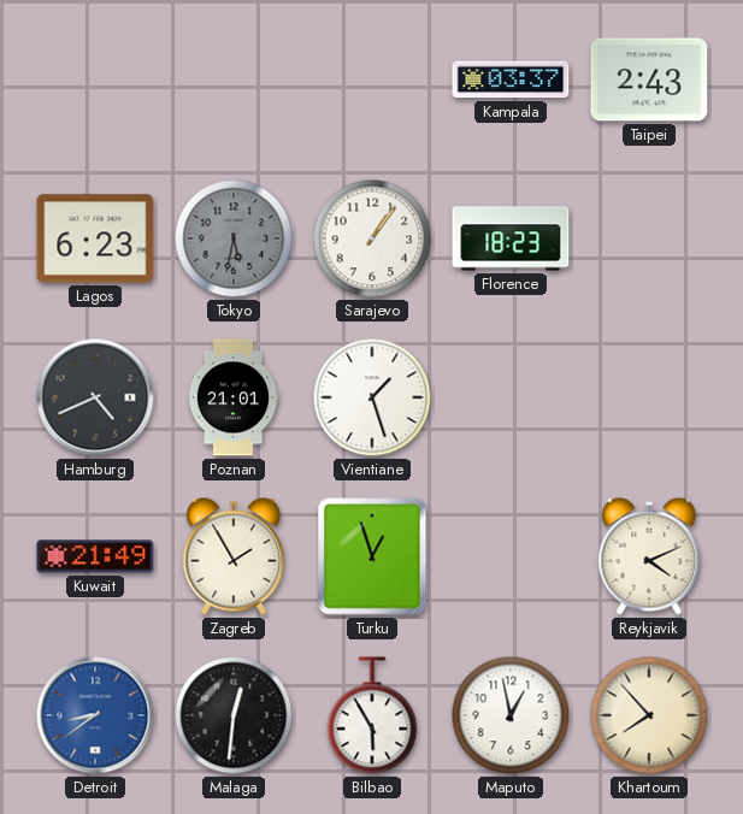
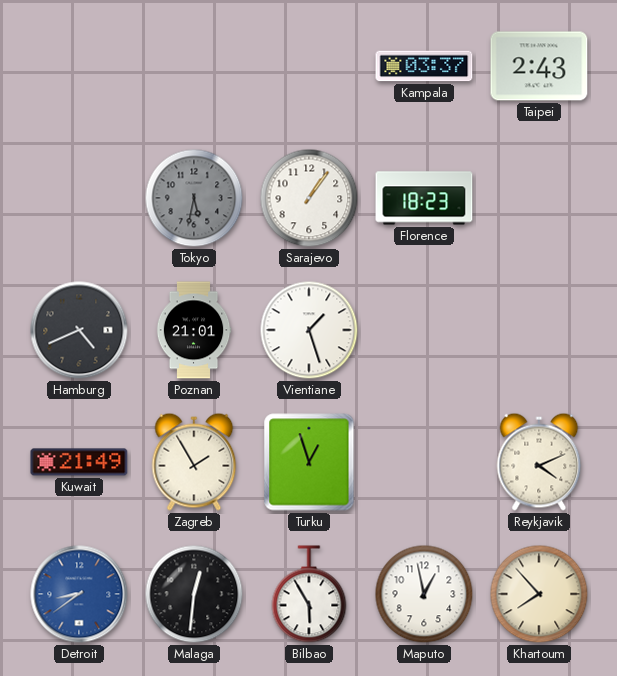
Lagos: 6:23 -> none
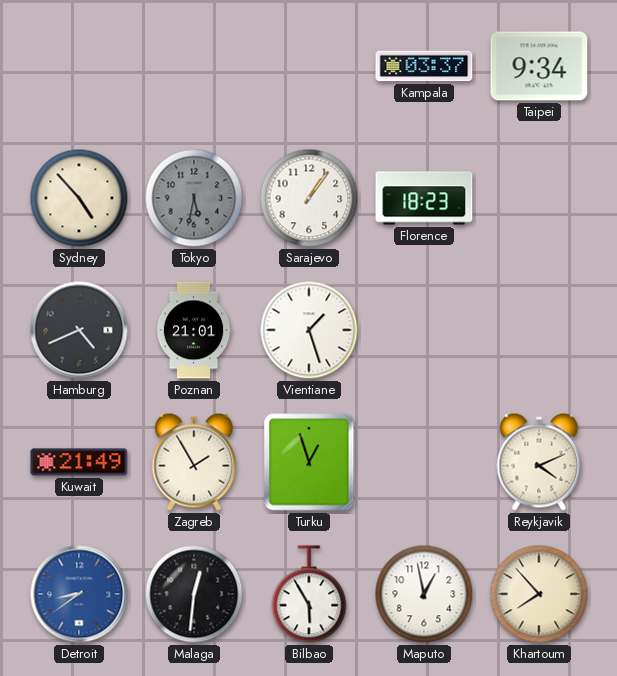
Taipei: 2:43 -> 9:34
Sydney: none -> 4:53
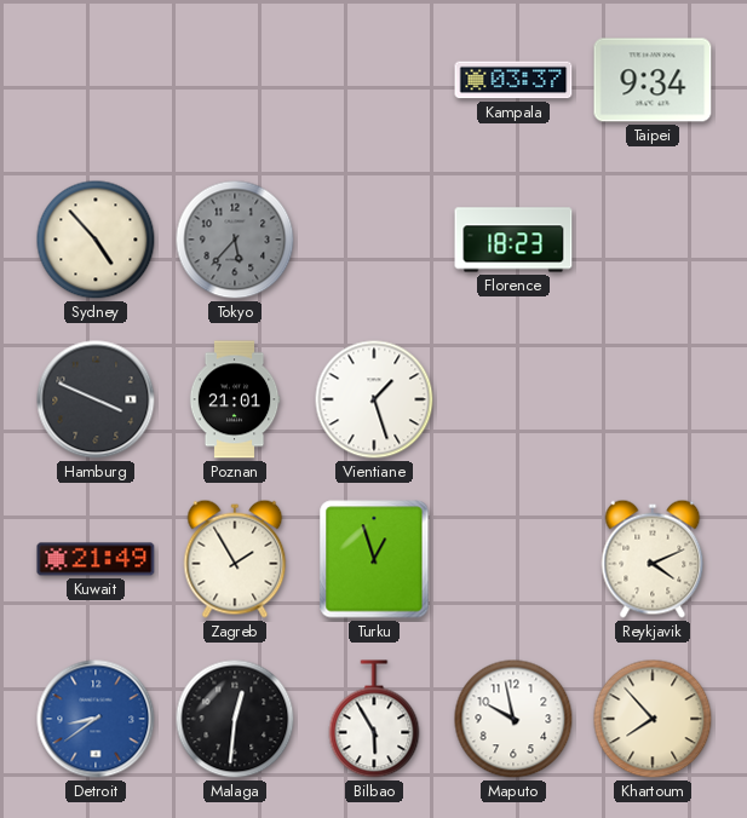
Tokyo: 5:32 -> 5:37
Sarajevo: 1:06 -> none
Hamburg: 4:41 -> 3:49
Maputo: 12:58 -> 9:58
